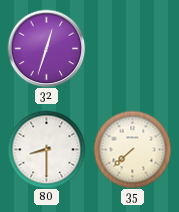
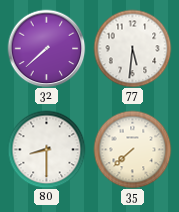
32: 12:33 -> 7:38
77: none -> 5:31
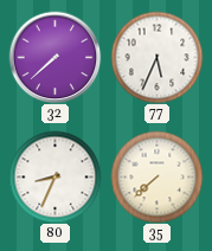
77: 5:31 -> 5:34
80: 8:30 -> 8:34
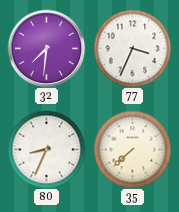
32: 7:38 -> 7:31
77: 5:34 -> 3:34
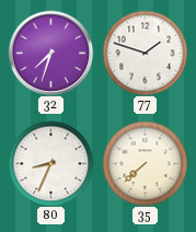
32: 7:31 -> 7:33
77: 3:34 -> 1:48
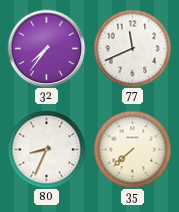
32: 7:33 -> 7:36
77: 1:48 -> 11:41
